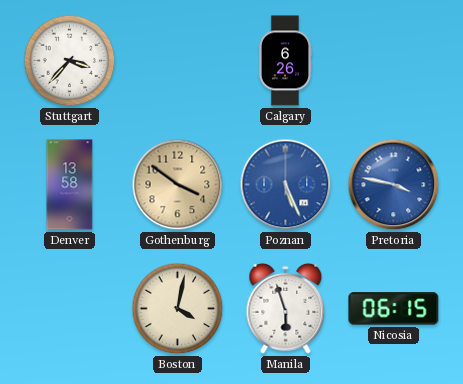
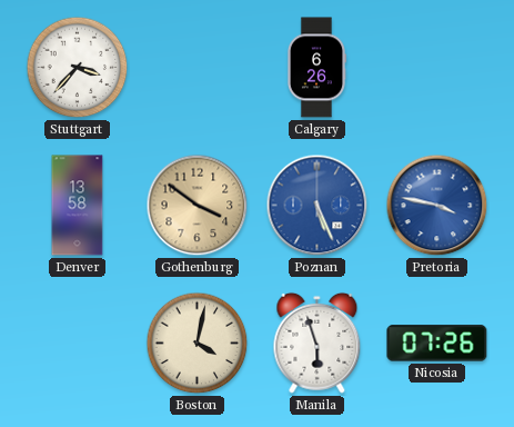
Nicosia: 06:15 -> 07:26
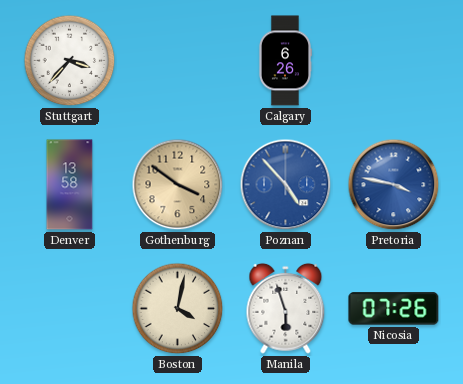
Poznan: 5:26 -> 4:53
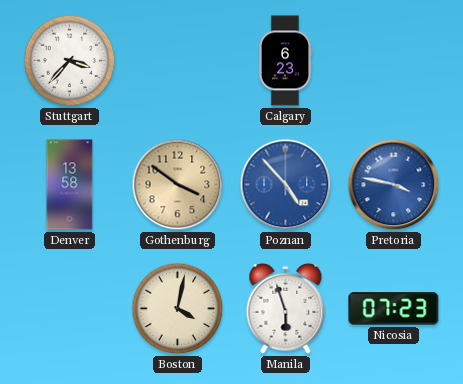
Calgary: 6:26 -> 6:23
Nicosia: 07:26 -> 07:23
